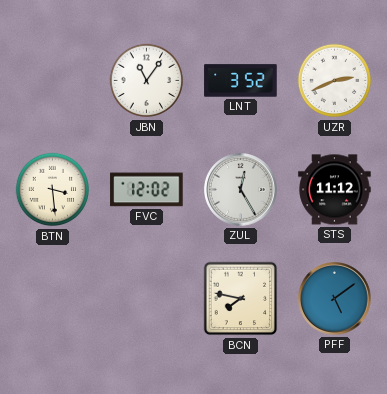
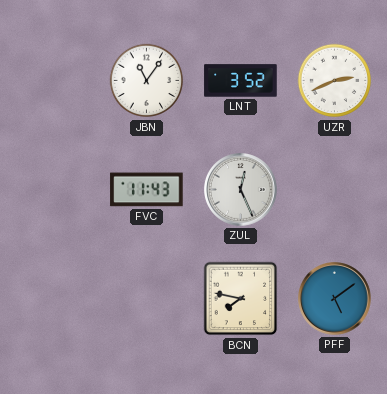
BTN: 3:29 -> none
FVC: 12:02 -> 11:43
ZUL: 12:25 -> 12:26
STS: 11:12 -> none
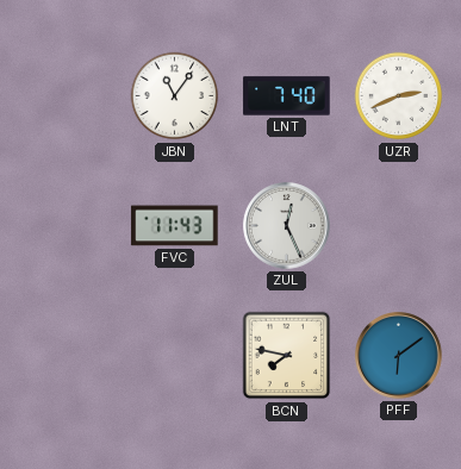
LNT: 3:52 -> 7:40
PFF: 5:09 -> 6:09
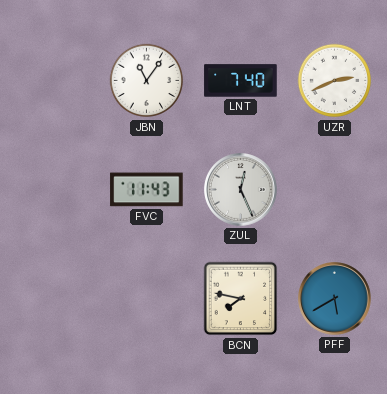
PFF: 6:09 -> 5:40
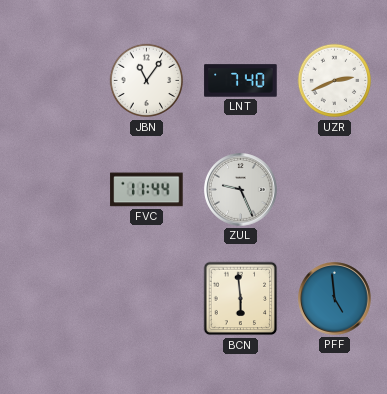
FVC: 11:43 -> 11:44
ZUL: 12:26 -> 9:26
BCN: 7:47 -> 5:59
PFF: 5:40 -> 4:59
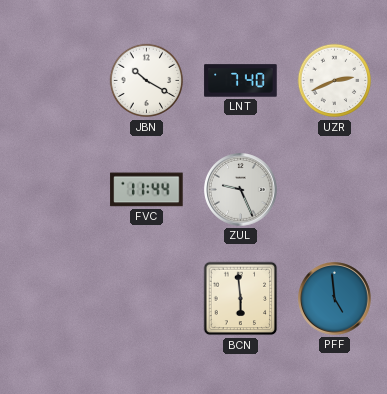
JBN: 11:06 -> 10:20
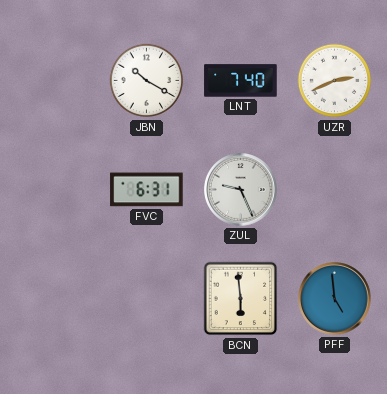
FVC: 11:44 -> 6:31
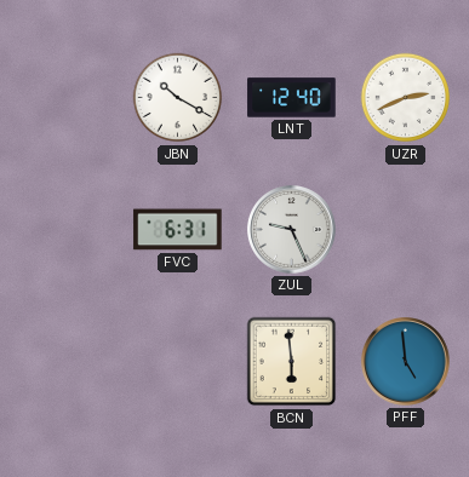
LNT: 7:40 -> 12:40
